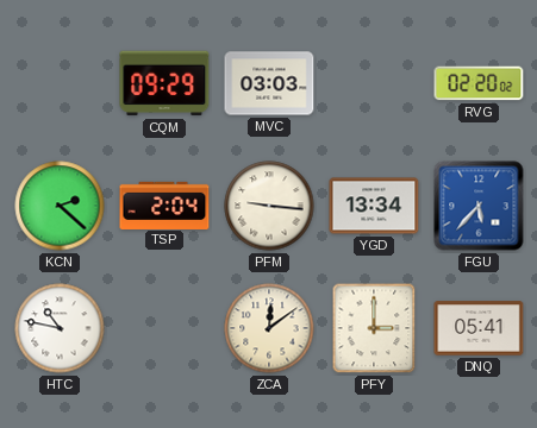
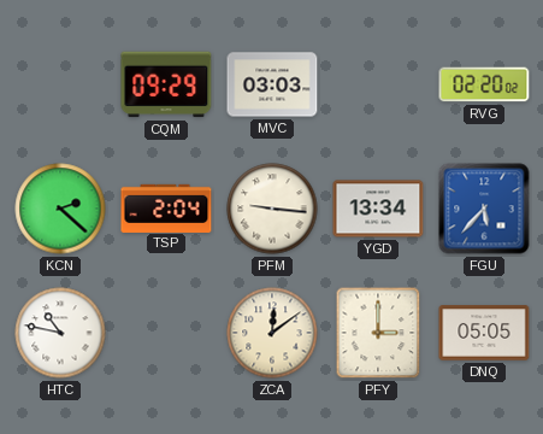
DNQ: 05:41 -> 05:05
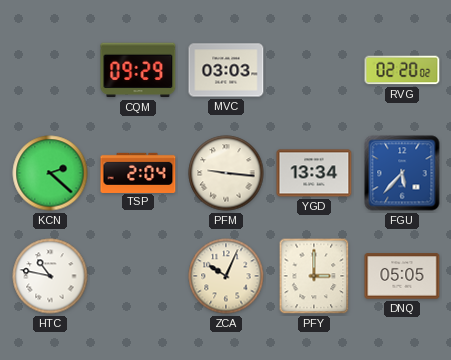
ZCA: 12:09 -> 10:04
